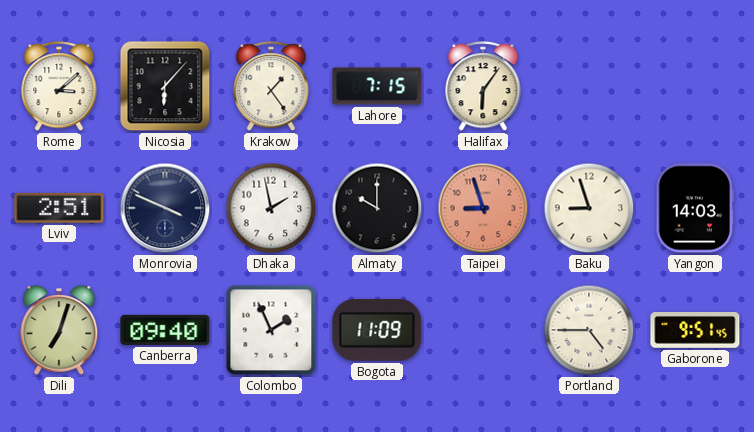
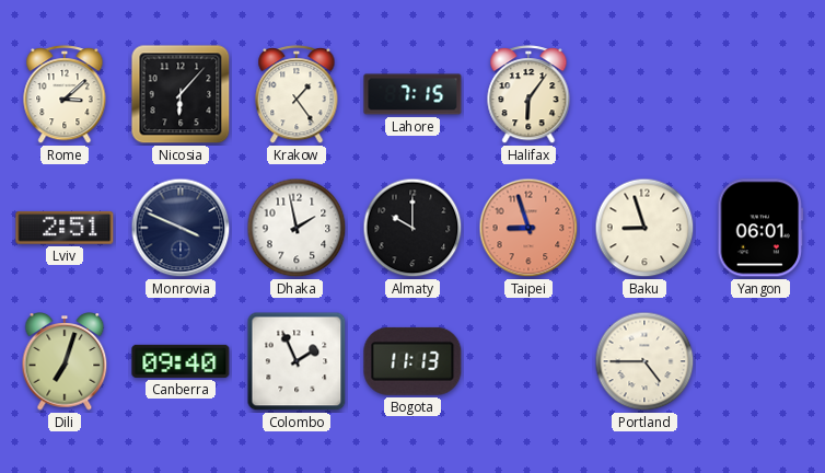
Yangon: 14:03 -> 06:01
Bogota: 11:09 -> 11:13
Gaborone: 9:51 -> none
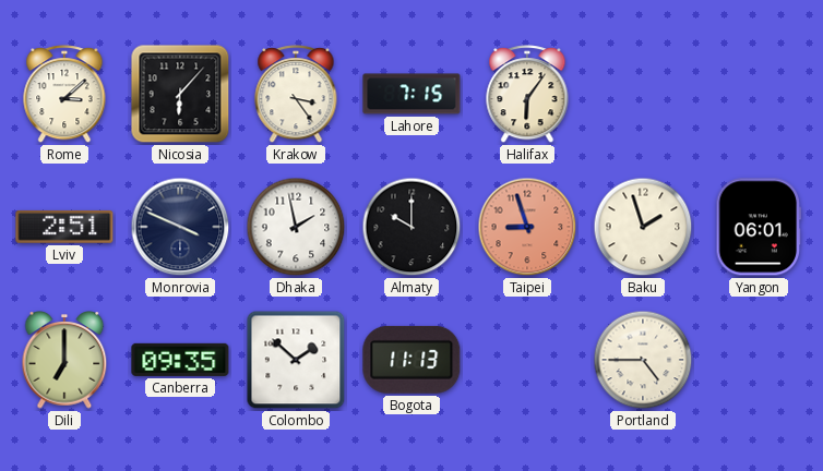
Krakow: 1:24 -> 3:24
Baku: 8:57 -> 1:57
Dili: 7:03 -> 7:00
Canberra: 09:40 -> 09:35
Colombo: 1:56 -> 1:52
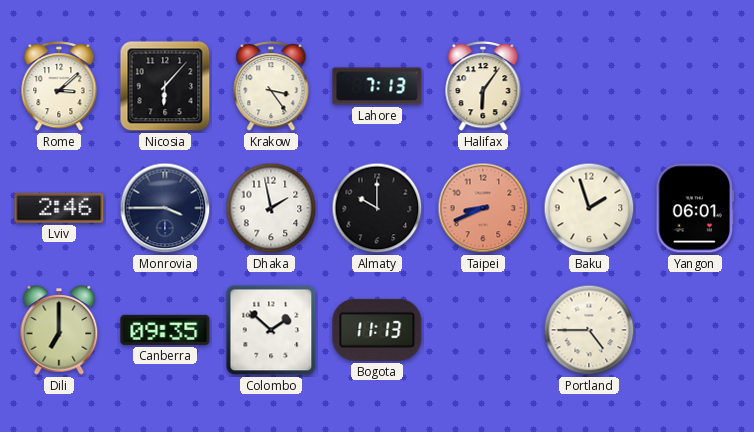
Lahore: 7:15 -> 7:13
Lviv: 2:51 -> 2:46
Monrovia: 3:49 -> 3:45
Taipei: 8:57 -> 8:41
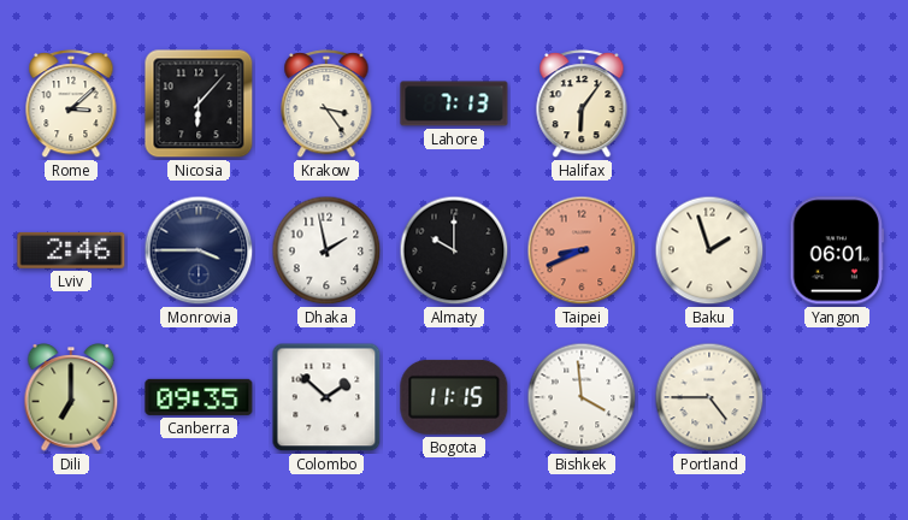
Bogota: 11:13 -> 11:15
Bishkek: none -> 3:59
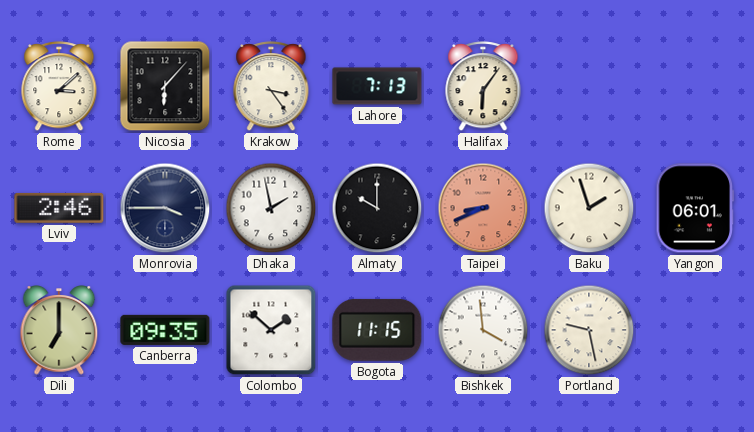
Portland: 4:45 -> 9:28
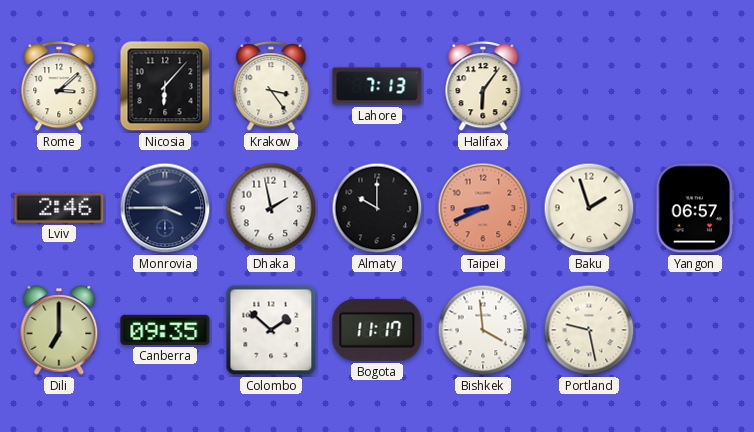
Yangon: 06:01 -> 06:57
Bogota: 11:15 -> 11:17
